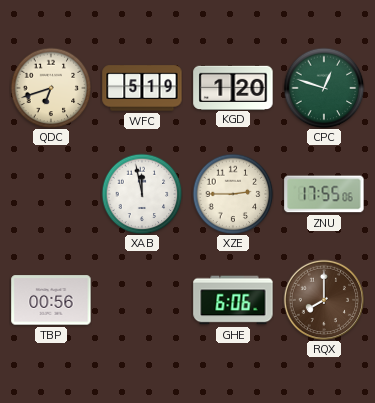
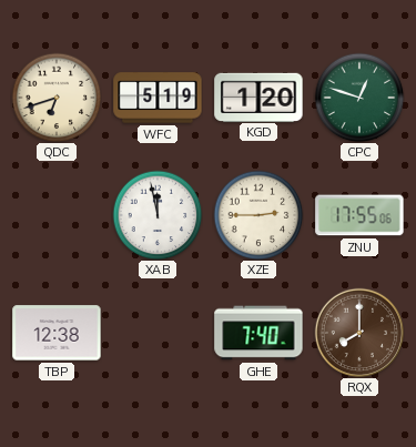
TBP: 00:56 -> 12:38
GHE: 6:06 -> 7:40
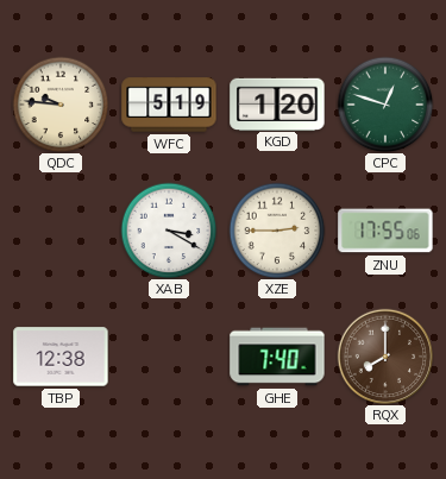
QDC: 6:42 -> 9:46
XAB: 11:58 -> 3:20
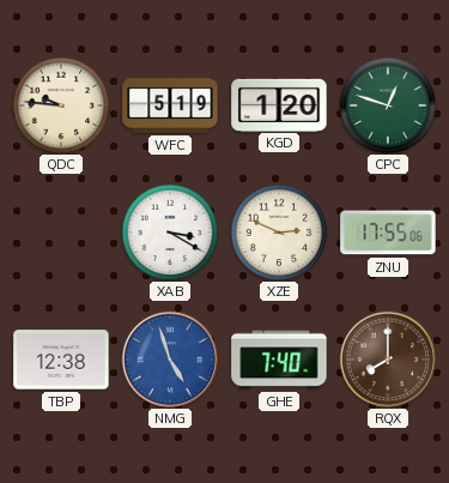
XZE: 2:45 -> 2:49
NMG: none -> 4:57
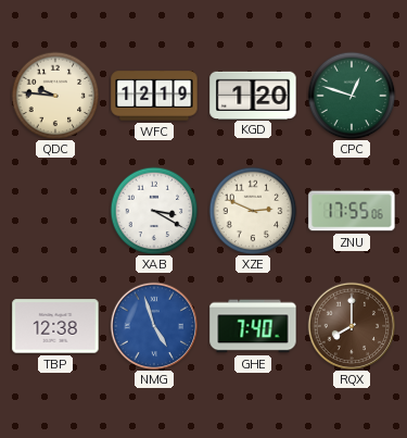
WFC: 5:19 -> 12:19
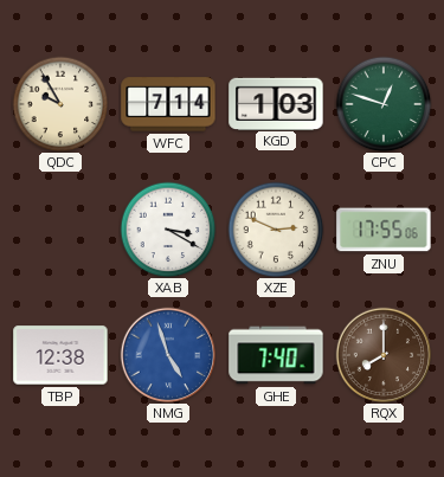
QDC: 9:46 -> 9:55
WFC: 12:19 -> 7:14
KGD: 1:20 -> 1:03
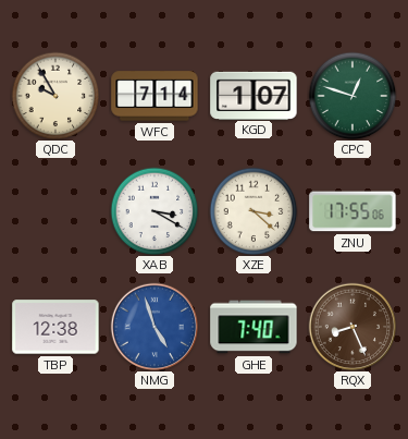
KGD: 1:03 -> 1:07
XZE: 2:49 -> 3:22
RQX: 8:00 -> 8:26
